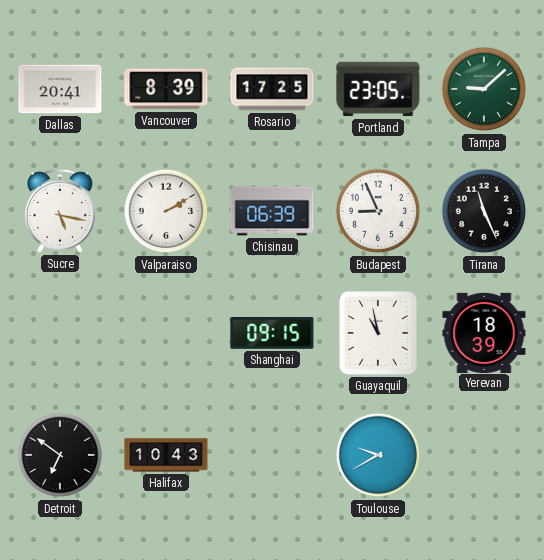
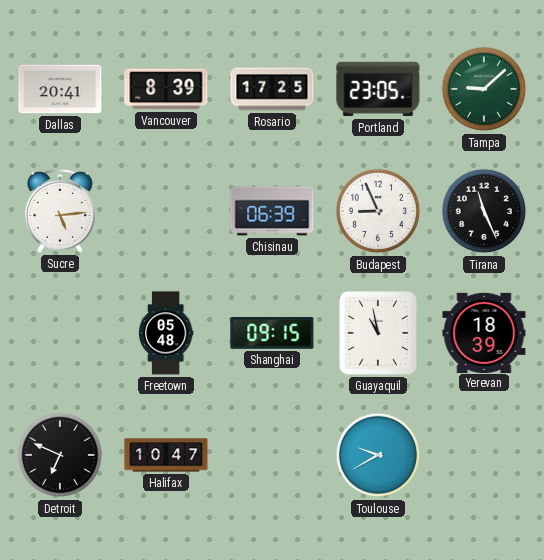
Sucre: 5:17 -> 5:14
Valparaiso: 2:10 -> none
Freetown: none -> 05:48
Detroit: 6:51 -> 6:49
Halifax: 10:43 -> 10:47
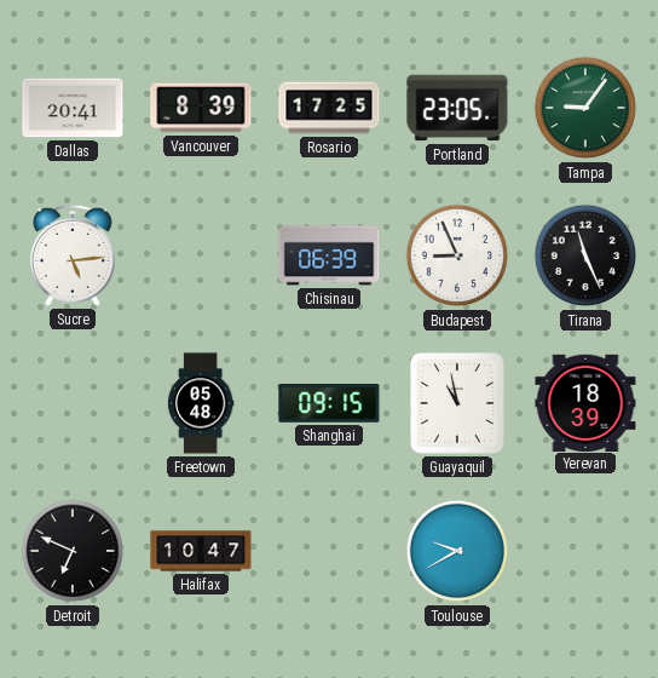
Tampa: 9:08 -> 9:06
